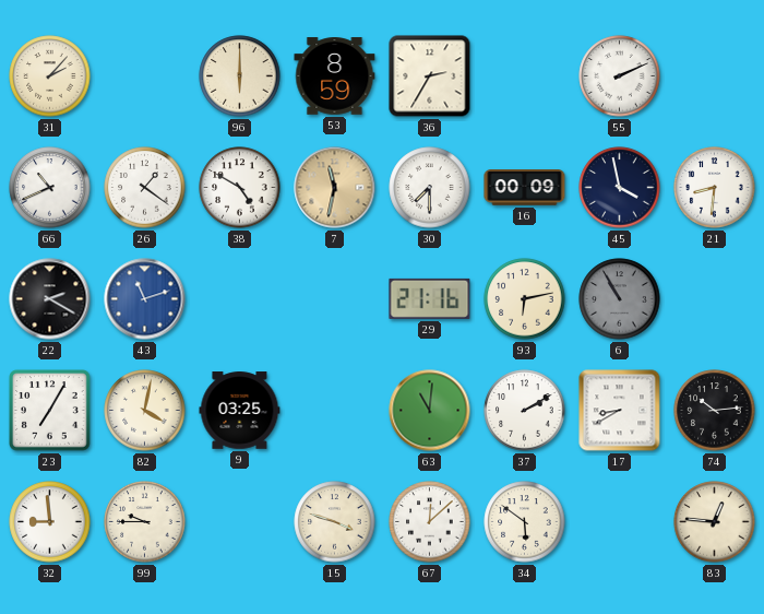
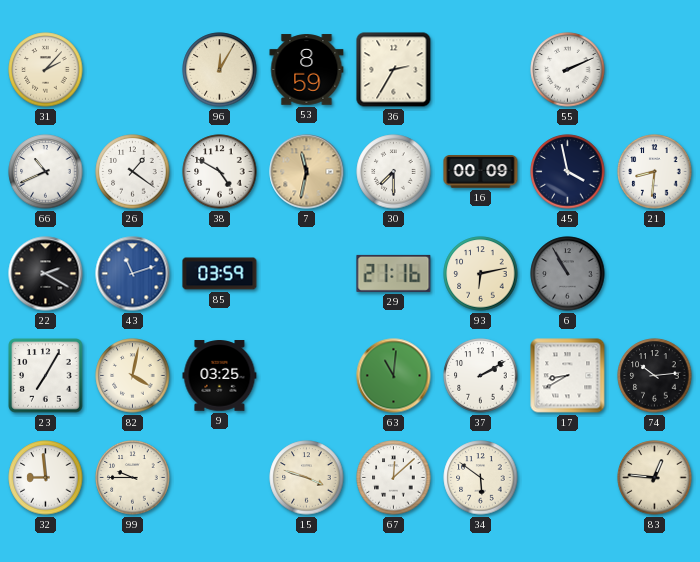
96: 6:00 -> 12:05
85: none -> 03:59
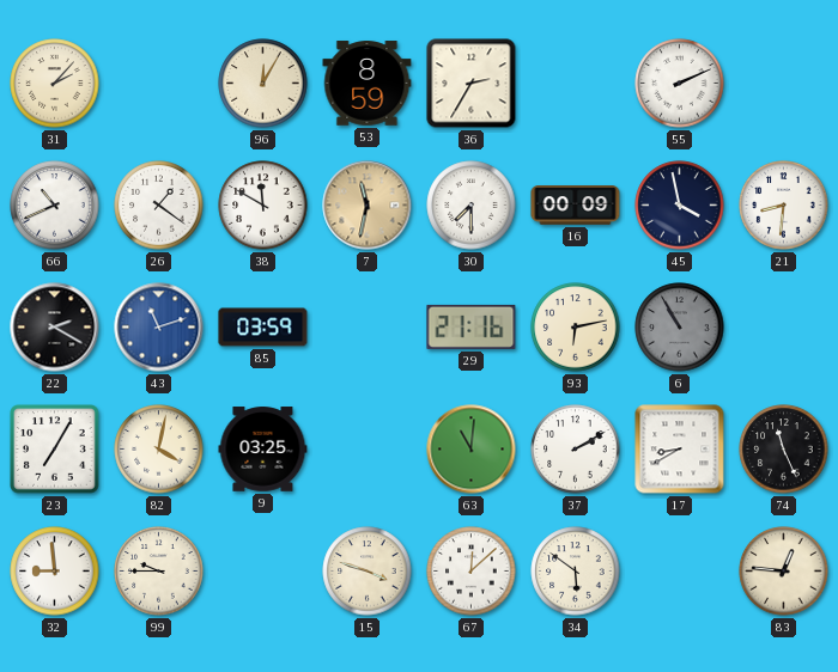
38: 4:50 -> 11:50
74: 10:14 -> 11:26
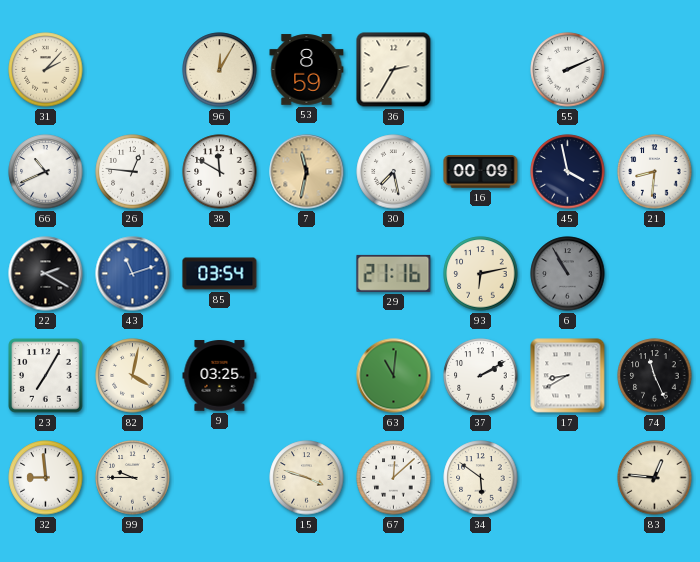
26: 1:21 -> 12:46
30: 7:30 -> 7:28
85: 03:59 -> 03:54
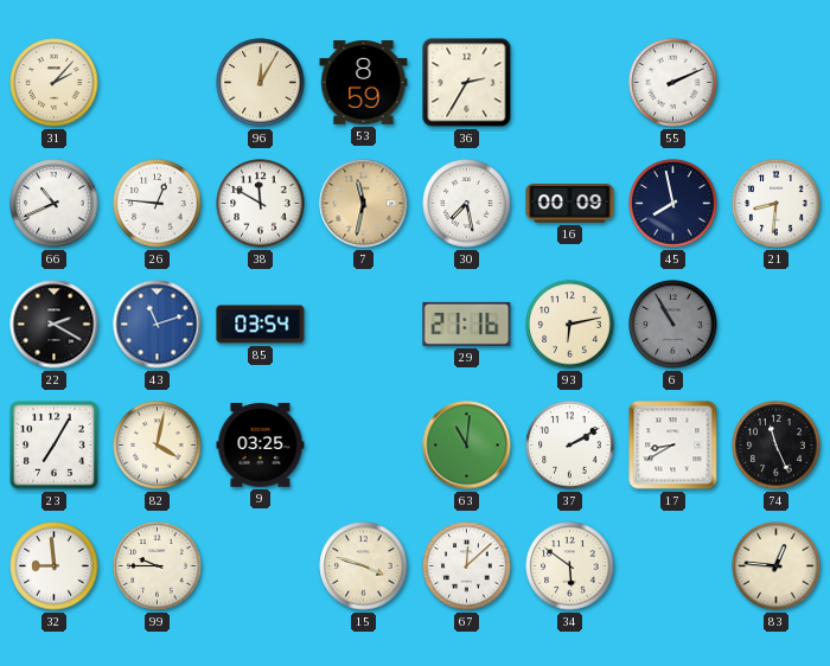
45: 3:58 -> 7:58
